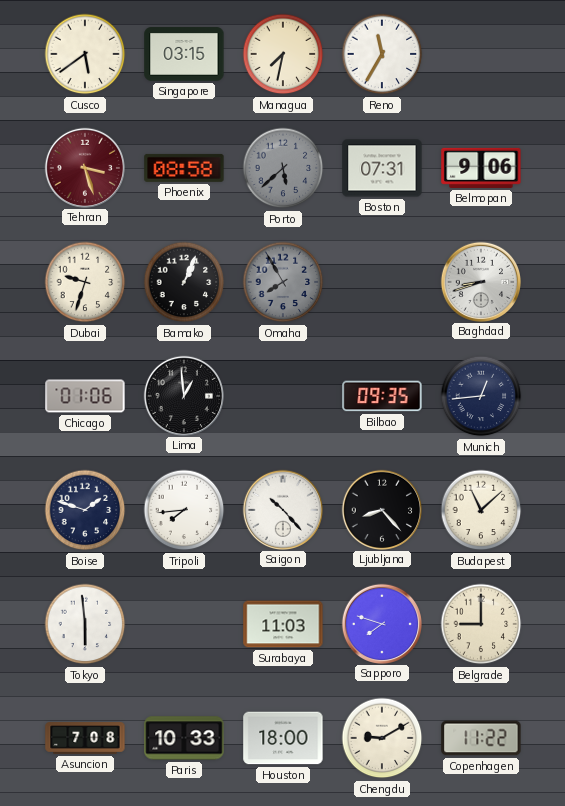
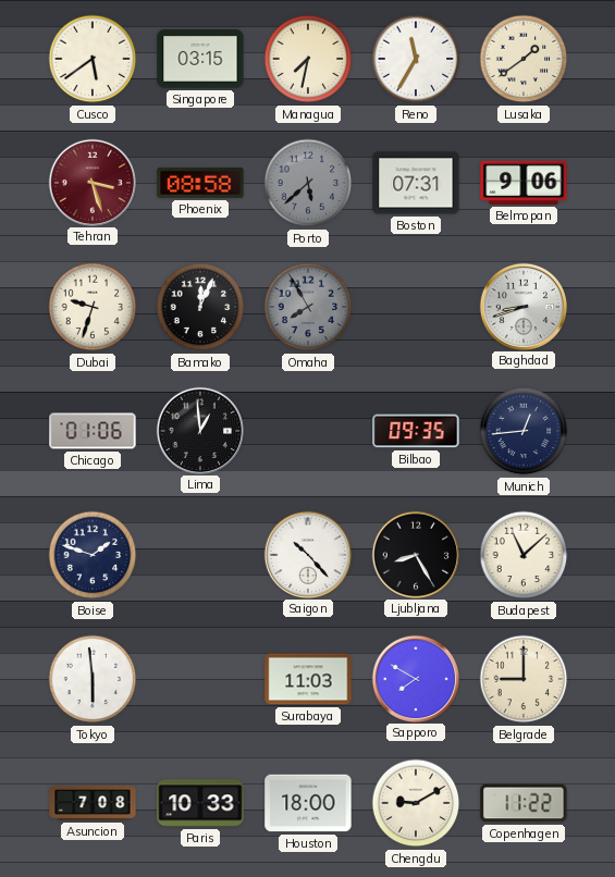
Lusaka: none -> 1:39
Bamako: 1:04 -> 12:04
Tripoli: 7:44 -> none
Ljubljana: 8:23 -> 8:25
Sapporo: 7:48 -> 7:50
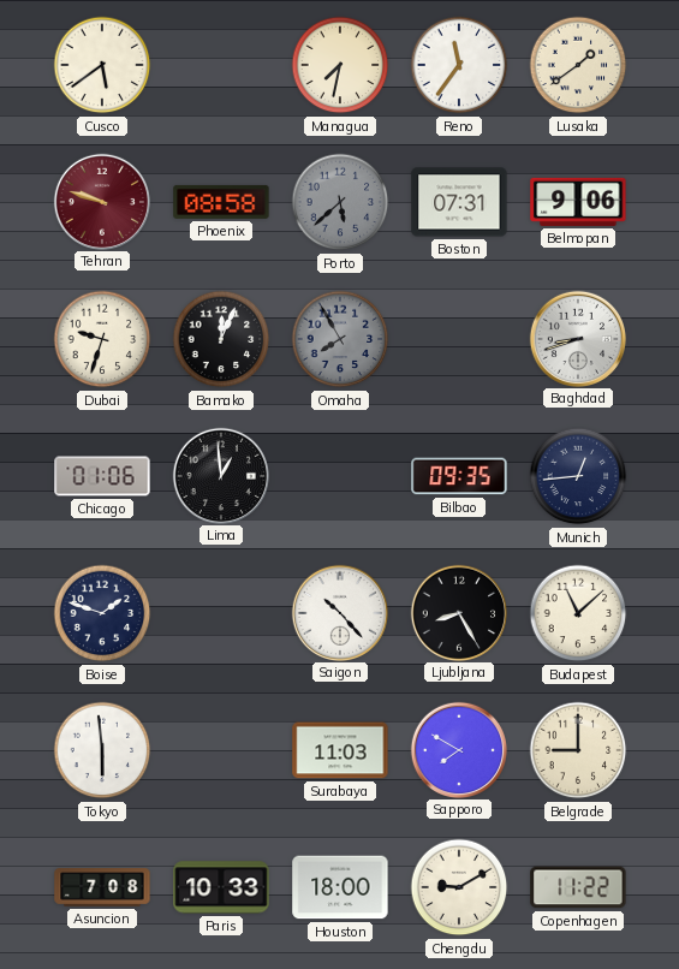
Singapore: 03:15 -> none
Reno: 11:35 -> 11:36
Tehran: 3:27 -> 9:48
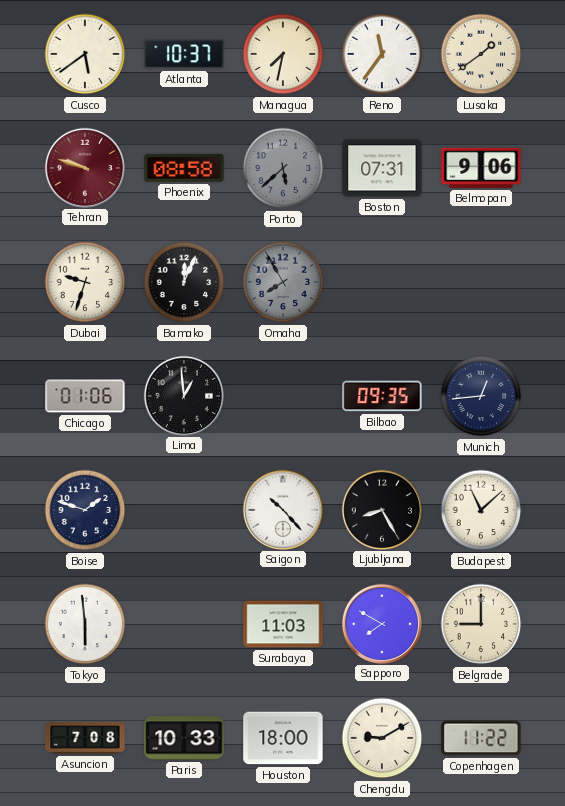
Atlanta: none -> 10:37
Baghdad: 8:42 -> none
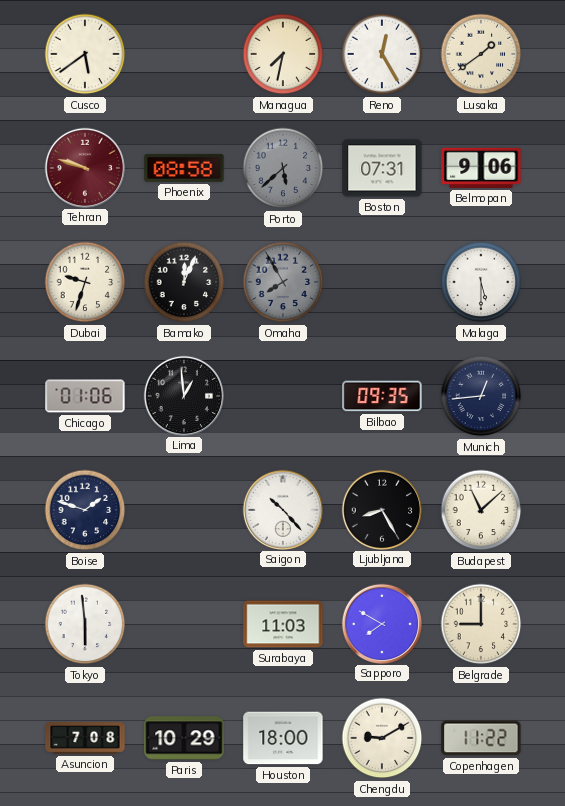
Atlanta: 10:37 -> none
Reno: 11:36 -> 12:25
Malaga: none -> 5:30
Paris: 10:33 -> 10:29
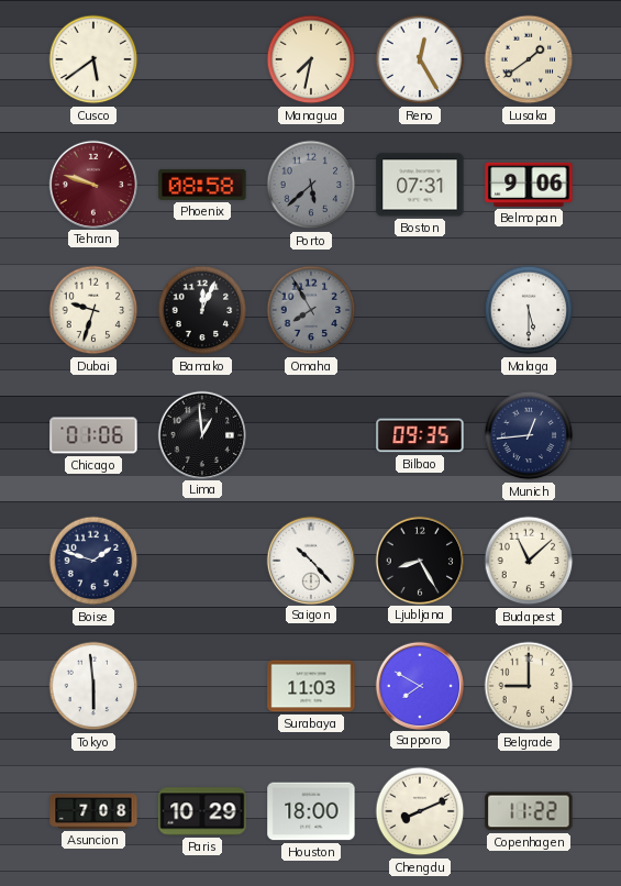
Chengdu: 9:10 -> 8:11
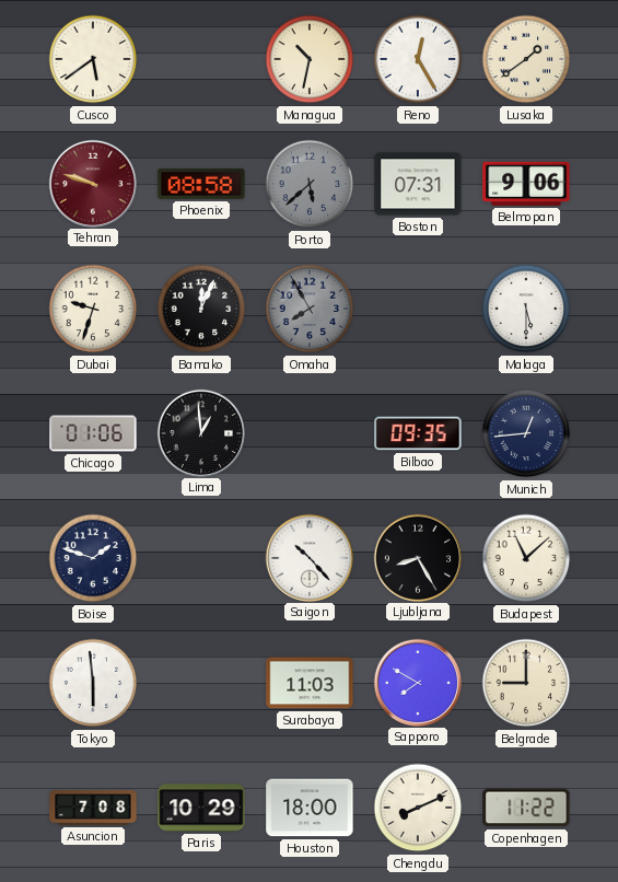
Managua: 7:32 -> 10:32
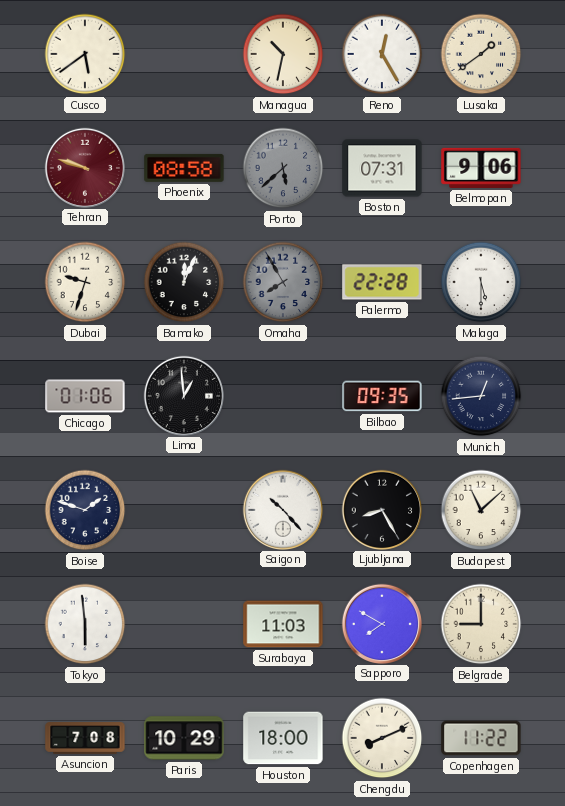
Palermo: none -> 22:28
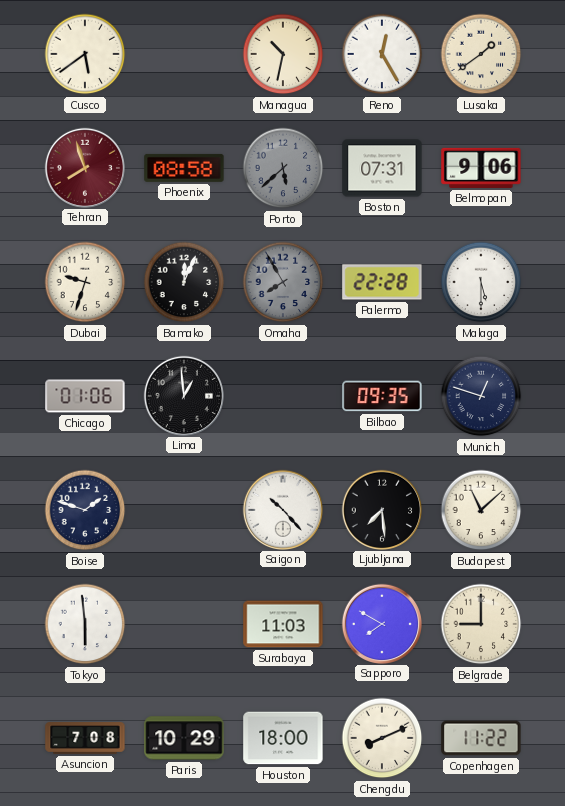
Tehran: 9:48 -> 7:57
Munich: 12:44 -> 12:48
Ljubljana: 8:25 -> 7:29
